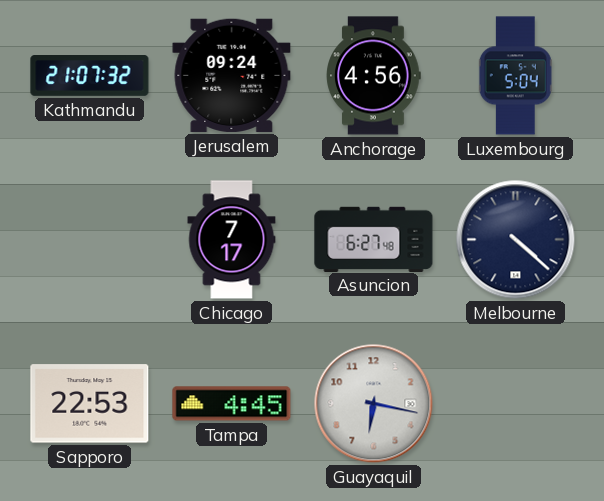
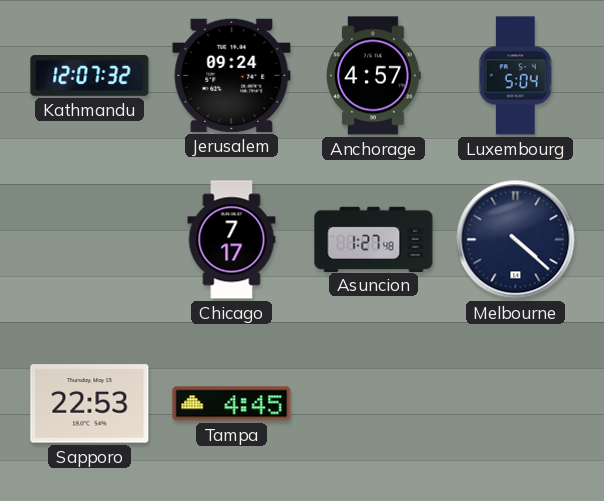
Kathmandu: 21:07 -> 12:07
Anchorage: 4:56 -> 4:57
Asuncion: 6:27 -> 1:27
Guayaquil: 6:17 -> none
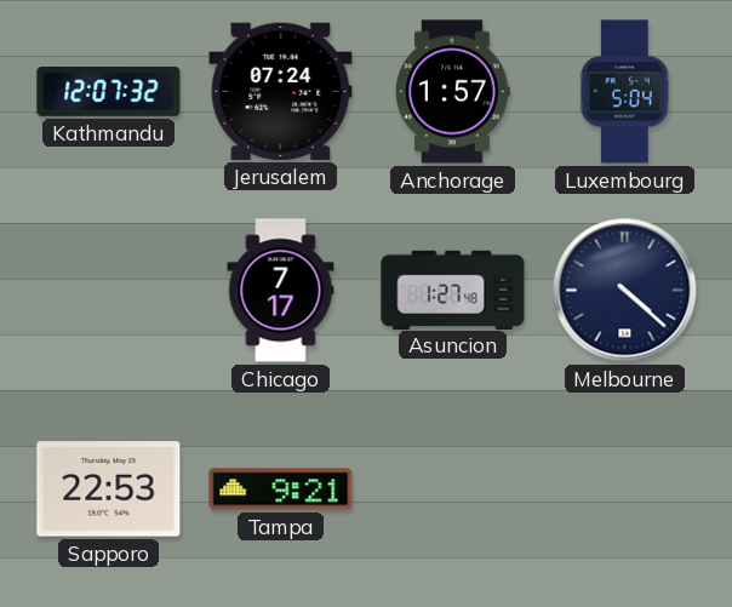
Jerusalem: 09:24 -> 07:24
Anchorage: 4:57 -> 1:57
Tampa: 4:45 -> 9:21
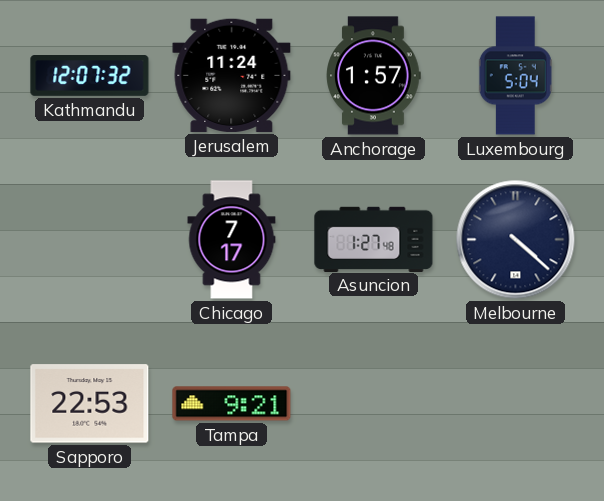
Jerusalem: 07:24 -> 11:24
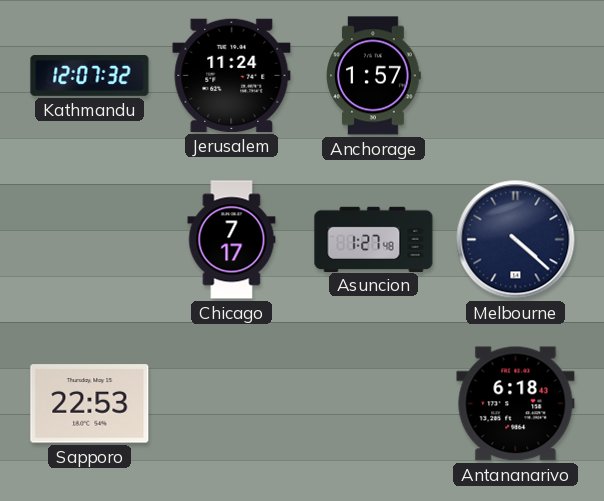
Luxembourg: 5:04 -> none
Tampa: 9:21 -> none
Antananarivo: none -> 6:18
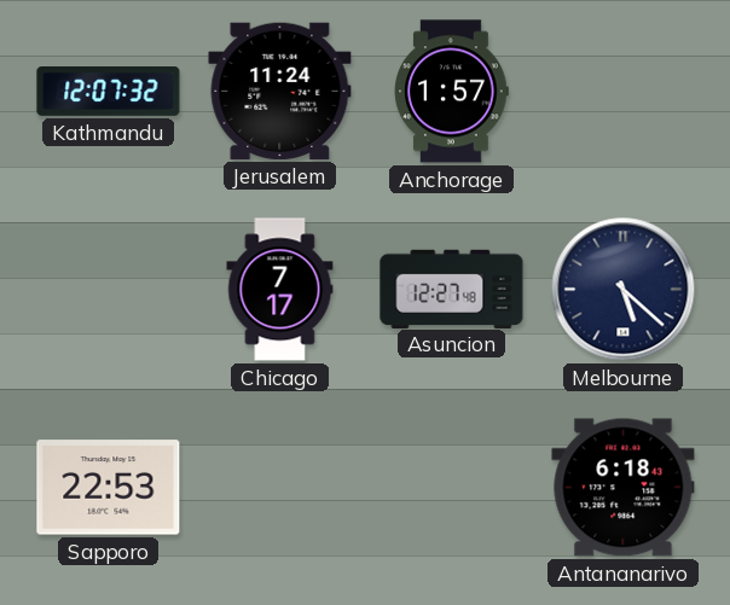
Asuncion: 1:27 -> 12:27
Melbourne: 4:22 -> 5:22
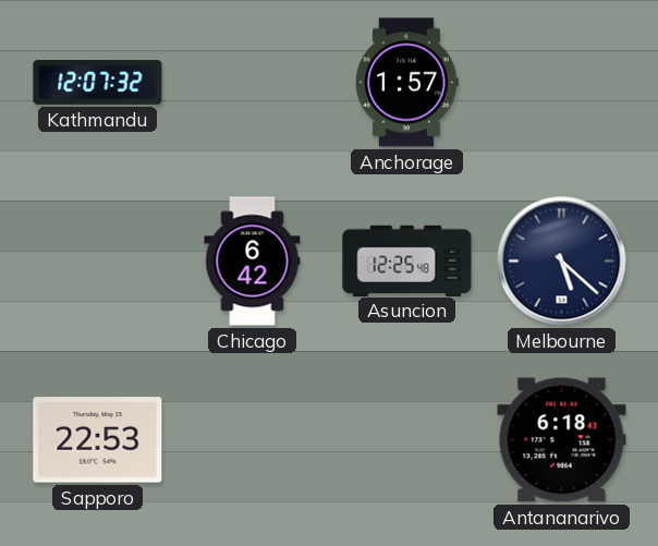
Jerusalem: 11:24 -> none
Chicago: 7:17 -> 6:42
Asuncion: 12:27 -> 12:25
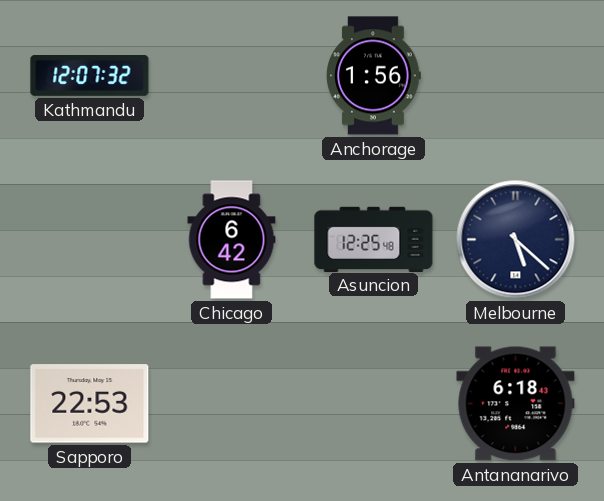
Anchorage: 1:57 -> 1:56
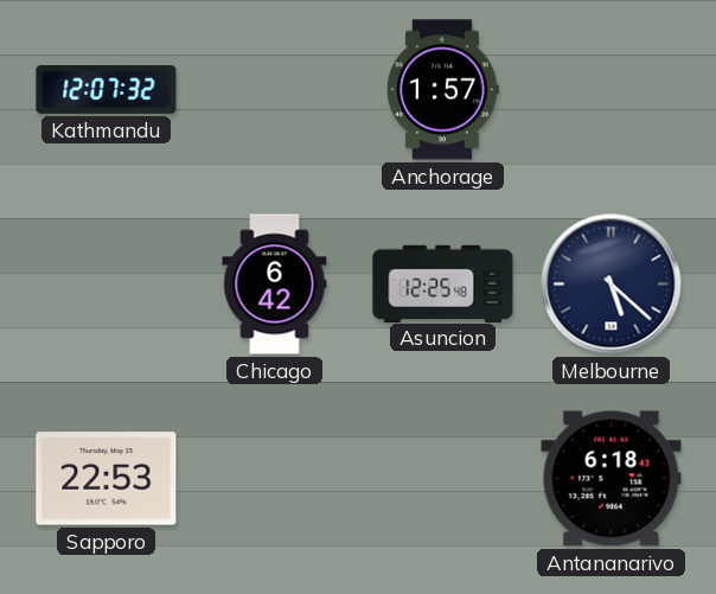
Anchorage: 1:56 -> 1:57
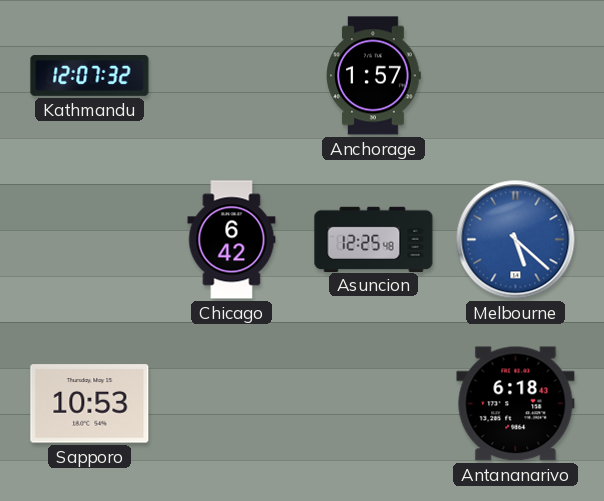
Melbourne dial: navy -> blue
Sapporo: 22:53 -> 10:53
